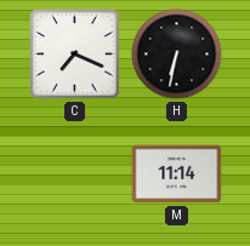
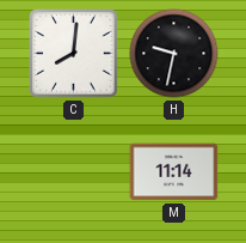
C: 7:19 -> 8:01
H: 6:32 -> 9:32
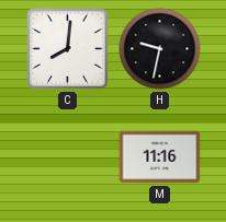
M: 11:14 -> 11:16
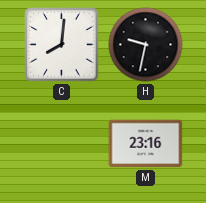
M: 11:16 -> 23:16
